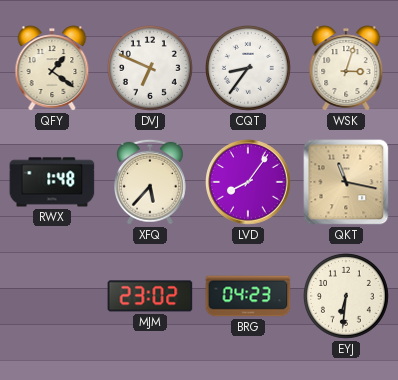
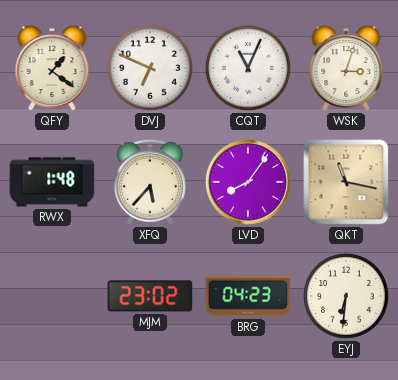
CQT: 8:36 -> 11:04
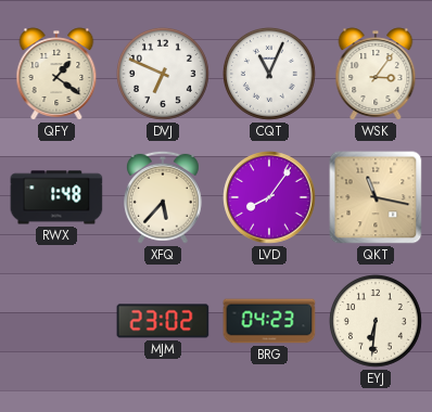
WSK: 3:03 -> 3:06
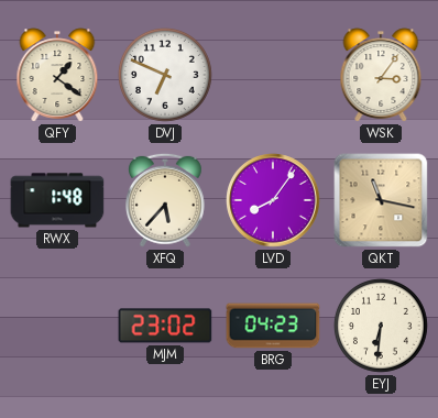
CQT: 11:04 -> none
